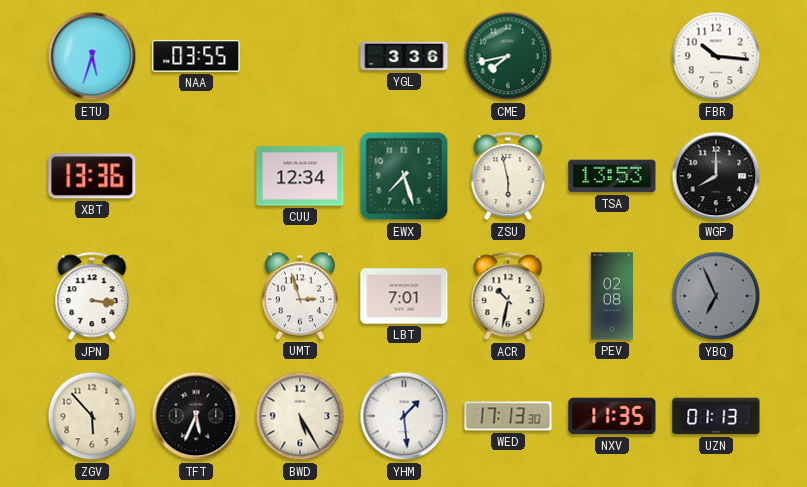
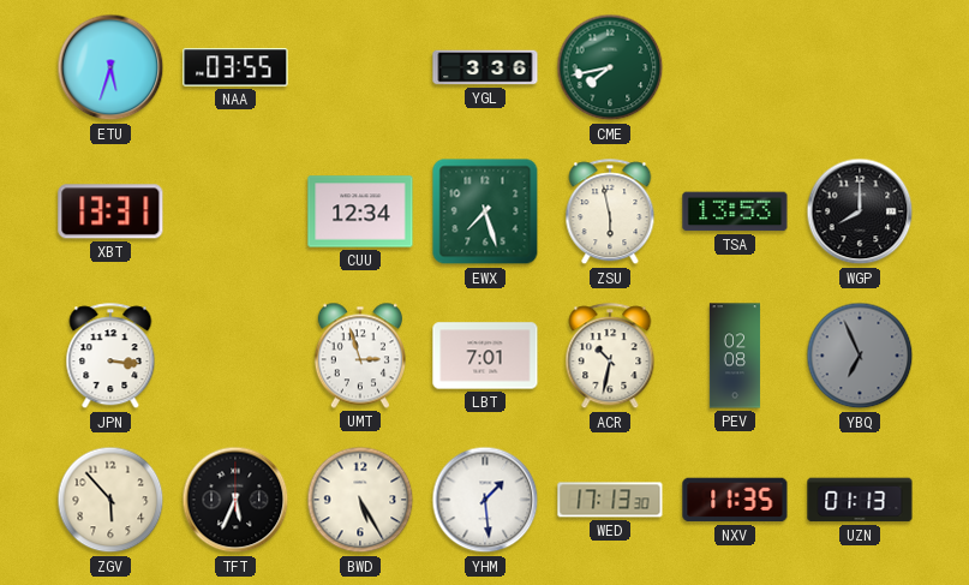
FBR: 10:16 -> none
XBT: 13:36 -> 13:31
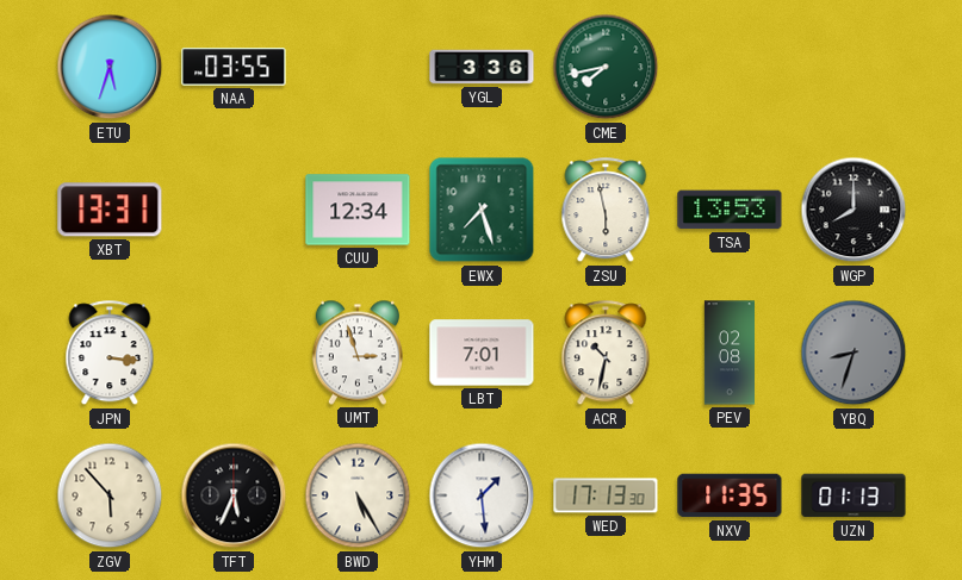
YBQ: 6:56 -> 8:33
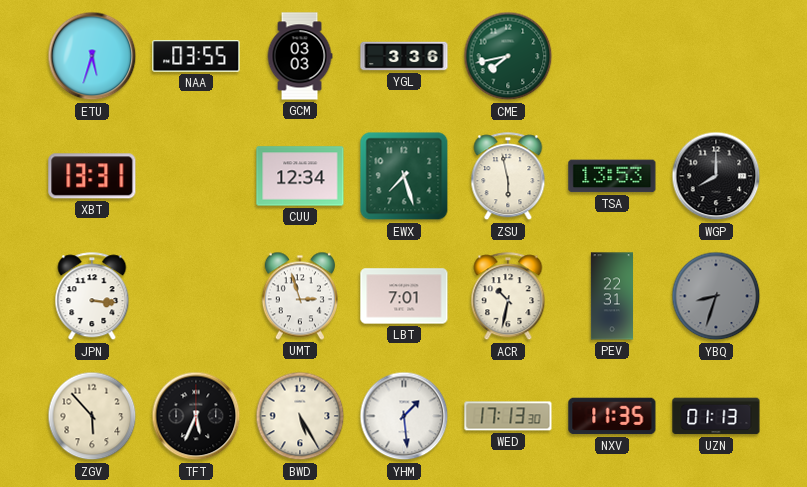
GCM: none -> 03:03
PEV: 02:08 -> 22:31
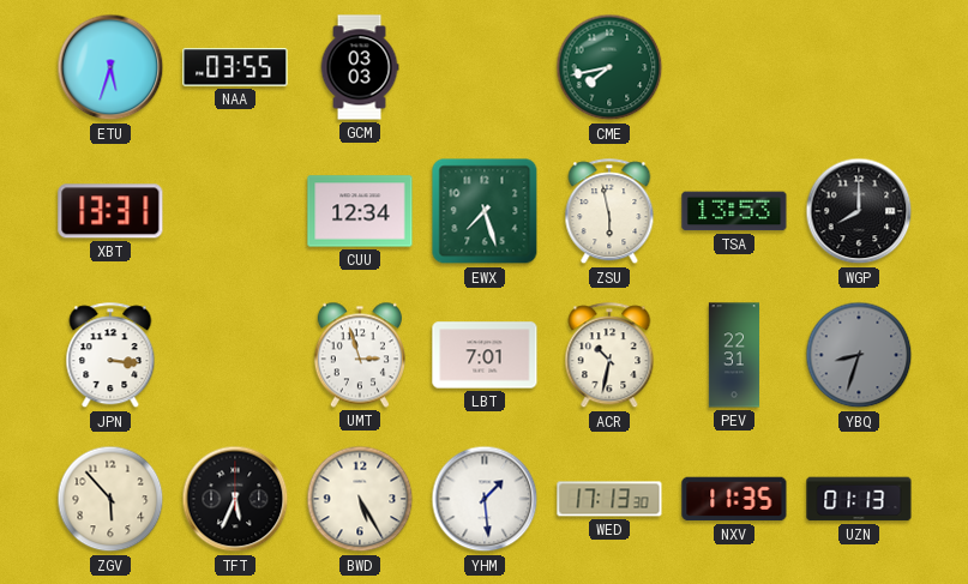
YGL: 3:36 -> none
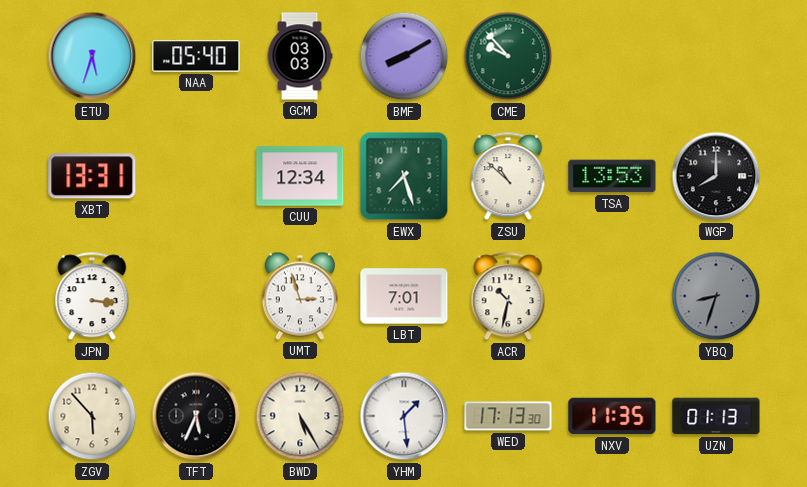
NAA: 03:55 -> 05:40
BMF: none -> 8:10
CME: 7:43 -> 9:53
ZSU: 5:58 -> 10:52
PEV: 22:31 -> none
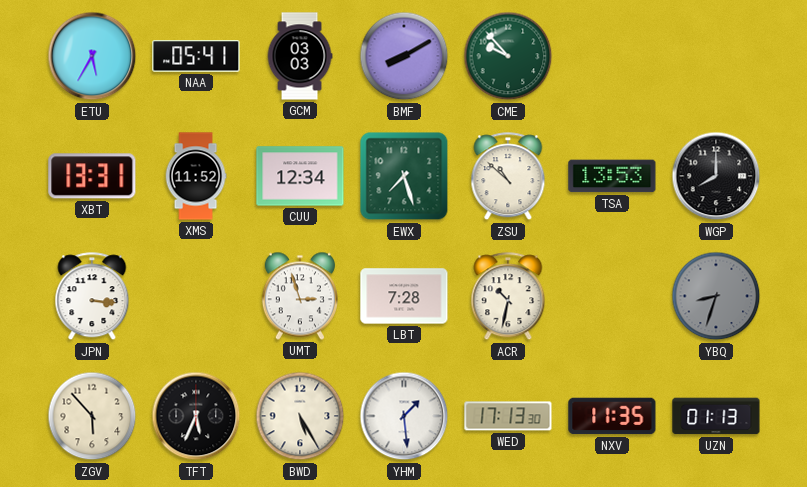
ETU: 5:33 -> 5:35
NAA: 05:40 -> 05:41
XMS: none -> 11:52
LBT: 7:01 -> 7:28
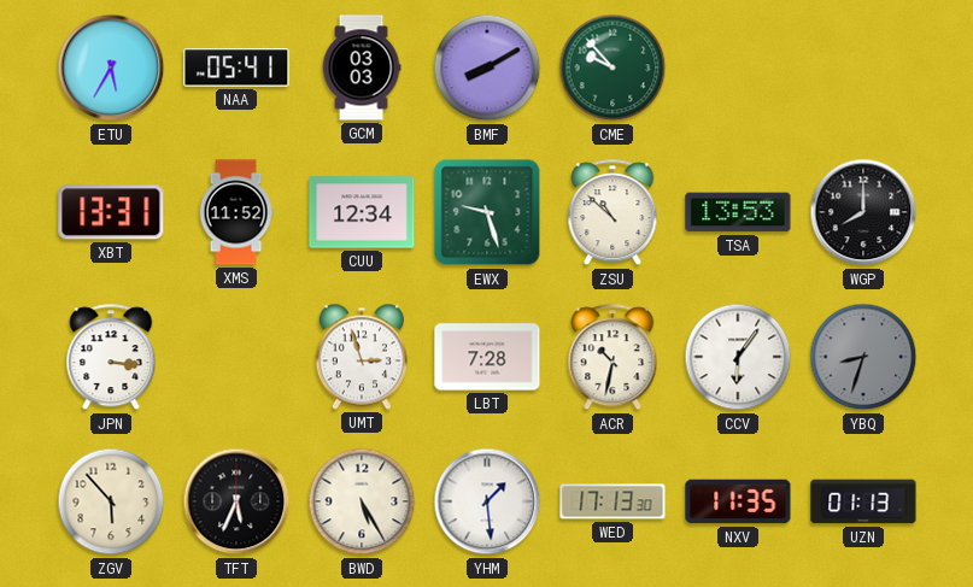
EWX: 7:27 -> 9:27
CCV: none -> 6:06
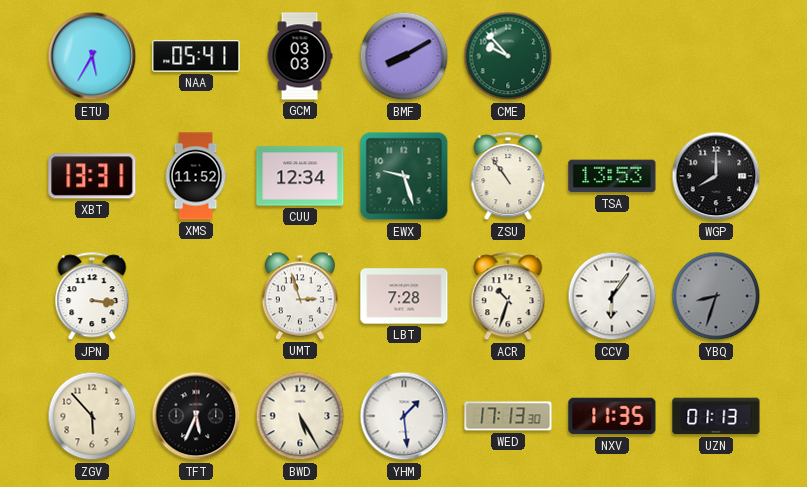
ZSU: 10:52 -> 10:54
ACR: 10:32 -> 10:33
